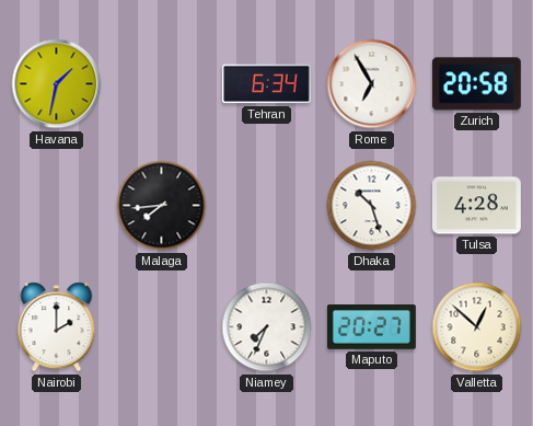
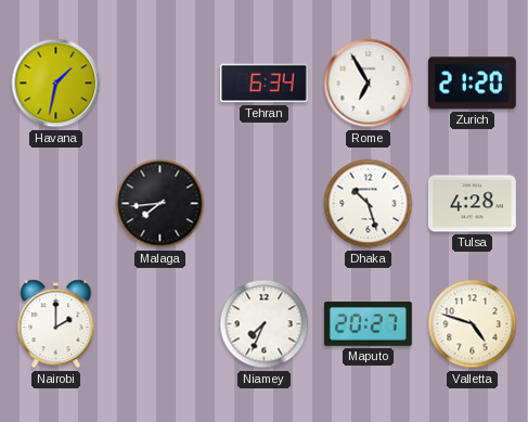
Zurich: 20:58 -> 21:20
Valletta: 12:52 -> 4:48
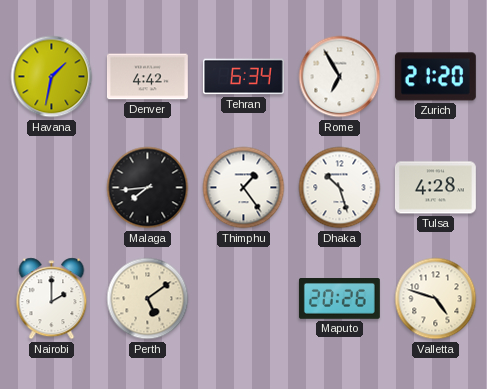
Denver: none -> 4:42
Thimphu: none -> 1:24
Perth: none -> 5:09
Niamey: 7:34 -> none
Maputo: 20:27 -> 20:26
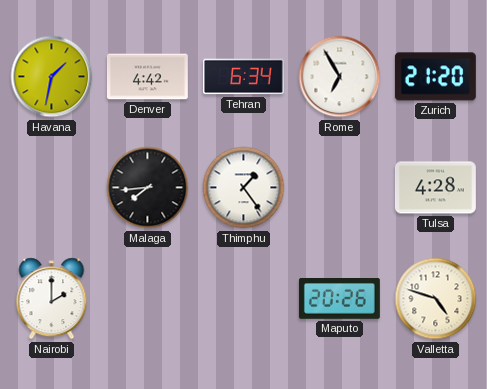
Dhaka: 10:27 -> none
Perth: 5:09 -> none
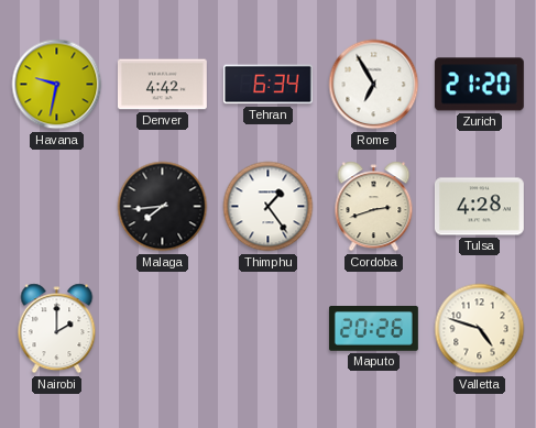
Havana: 1:32 -> 9:32
Cordoba: none -> 2:42
